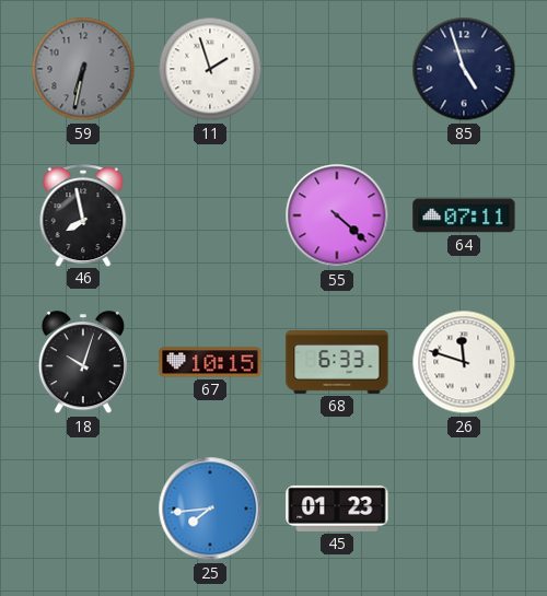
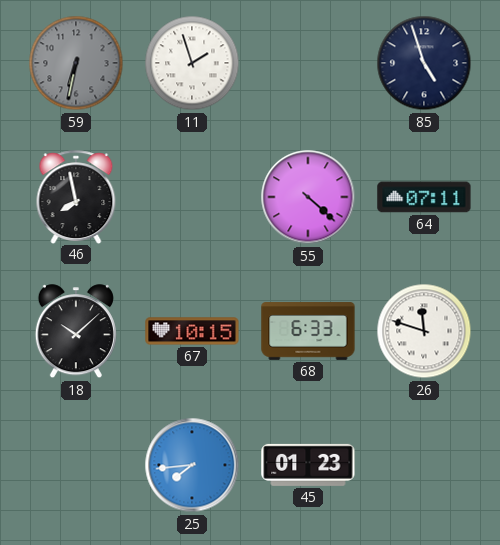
18: 10:03 -> 10:08
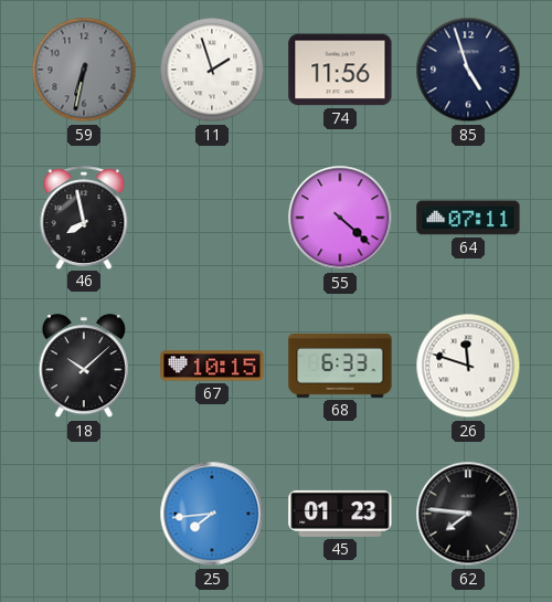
74: none -> 11:56
62: none -> 7:46
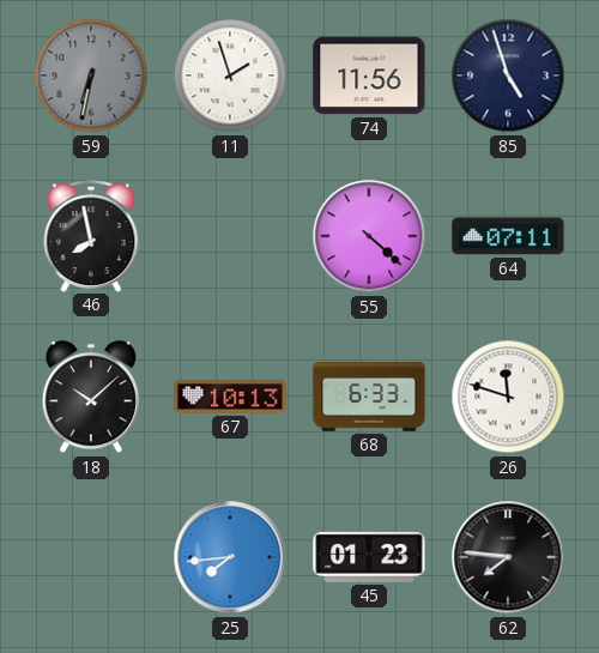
67: 10:15 -> 10:13
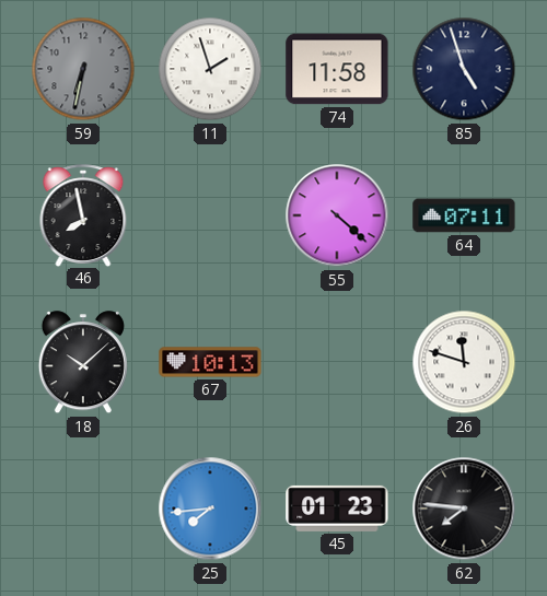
74: 11:56 -> 11:58
68: 6:33 -> none
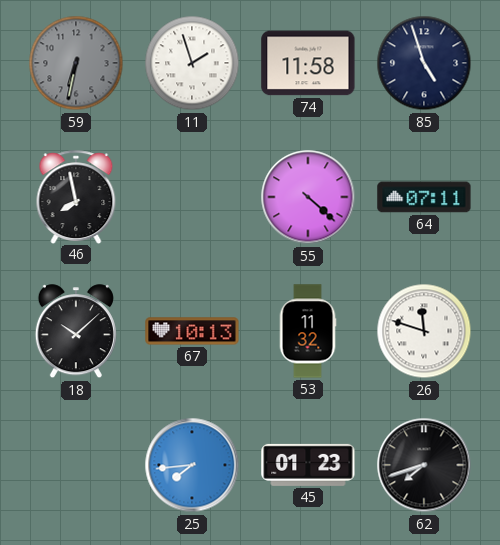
53: none -> 11:32
62: 7:46 -> 7:42
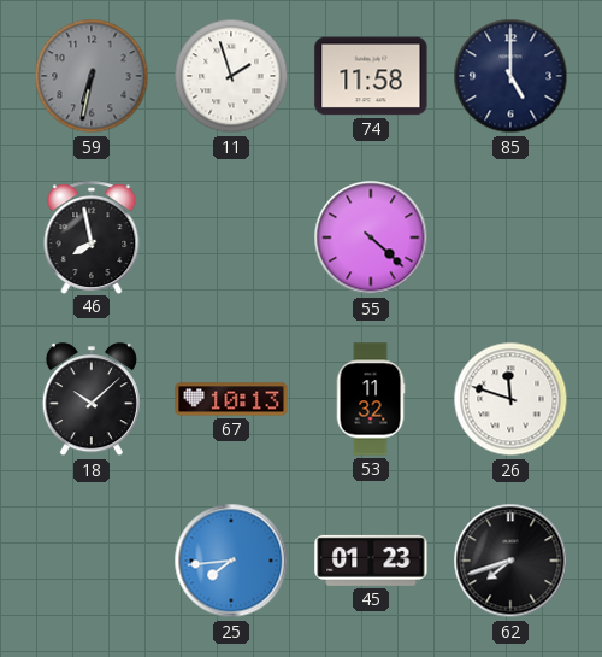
85: 4:57 -> 5:00
64: 07:11 -> none
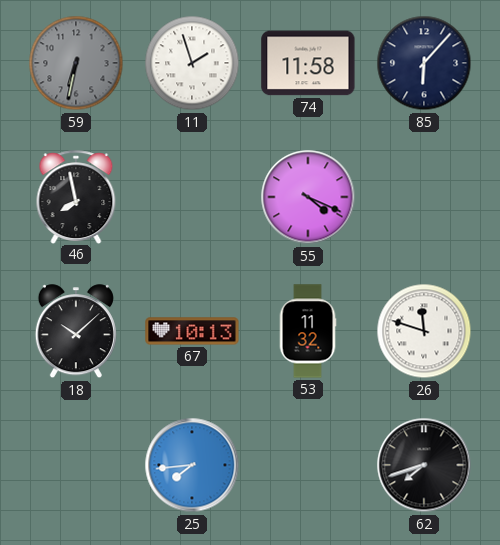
85: 5:00 -> 6:07
55: 4:22 -> 4:19
45: 01:23 -> none
